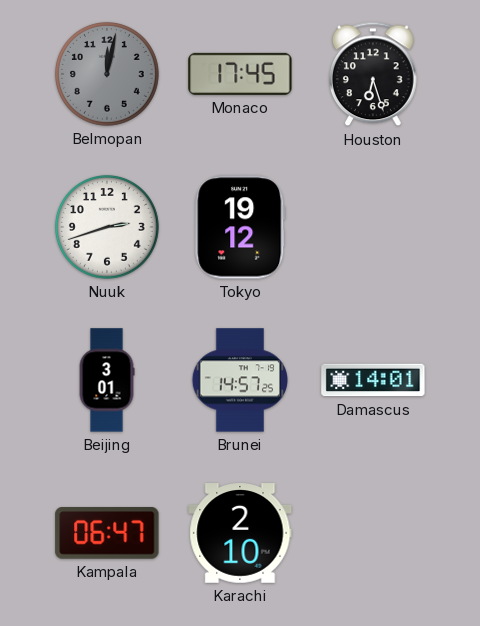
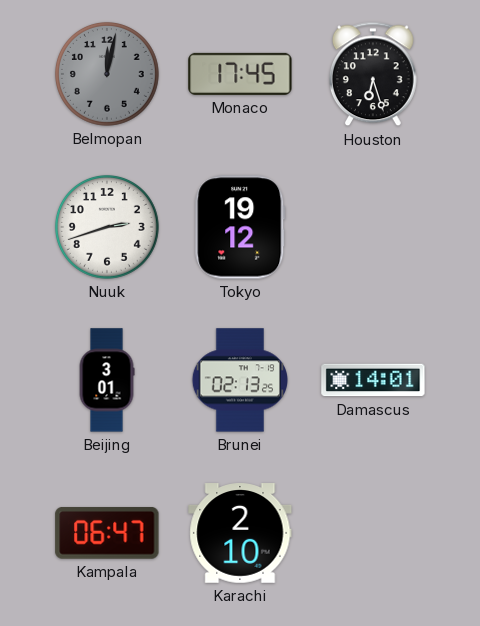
Brunei: 14:57 -> 02:13
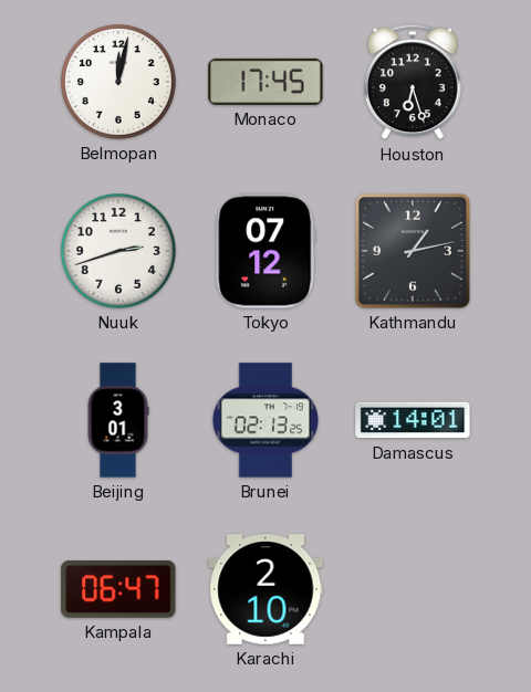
Belmopan dial: grey -> white
Tokyo: 19:12 -> 07:12
Kathmandu: none -> 1:13
